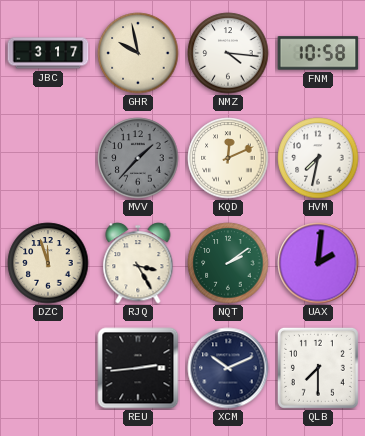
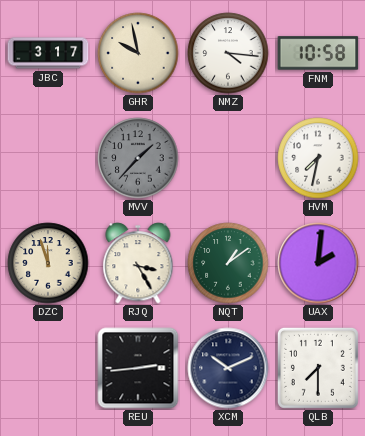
KQD: 12:11 -> none
NQT: 2:09 -> 1:09
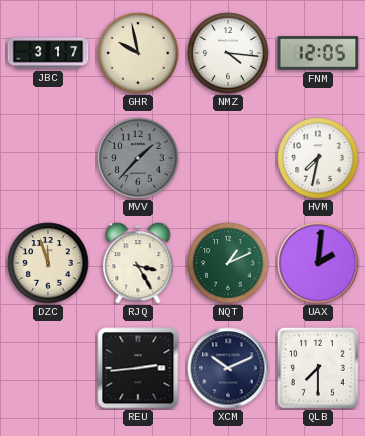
FNM: 10:58 -> 12:05
NQT: 1:09 -> 1:11
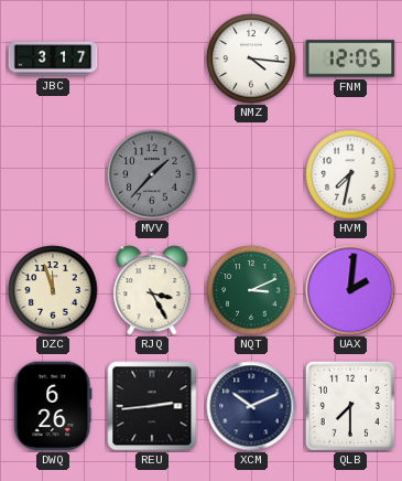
GHR: 9:58 -> none
NQT: 1:11 -> 3:11
DWQ: none -> 6:26
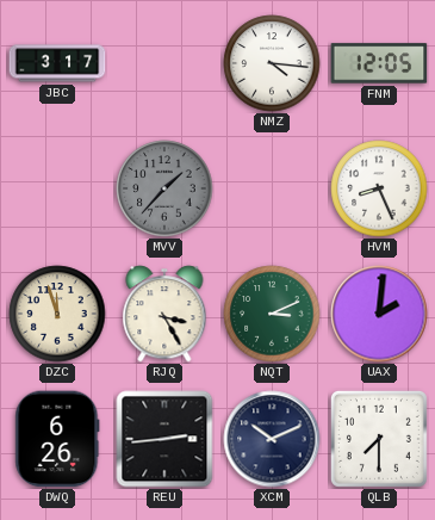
HVM: 7:32 -> 8:26
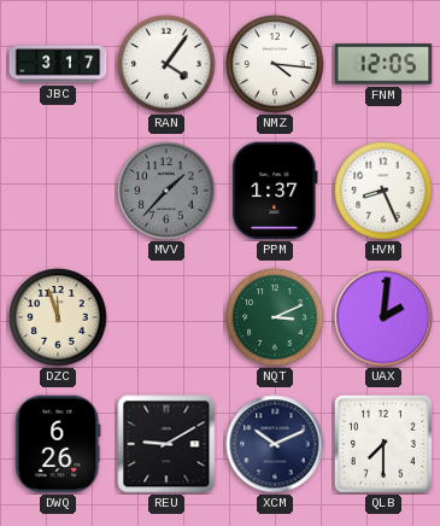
RAN: none -> 4:06
PPM: none -> 1:37
RJQ: 3:25 -> none
REU: 2:44 -> 9:10
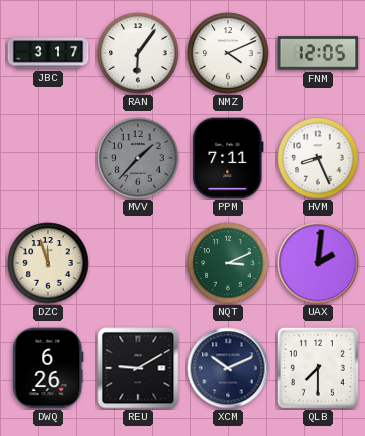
RAN: 4:06 -> 6:06
NMZ: 4:16 -> 4:11
PPM: 1:37 -> 7:11
